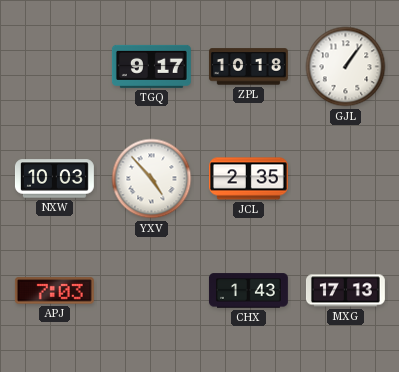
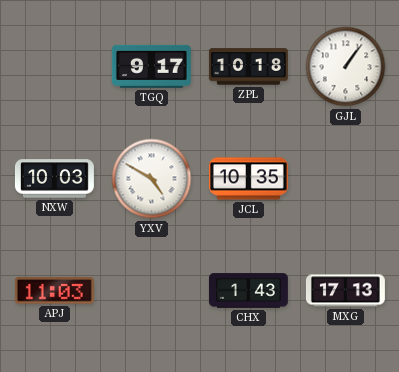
YXV: 4:53 -> 4:50
JCL: 2:35 -> 10:35
APJ: 7:03 -> 11:03
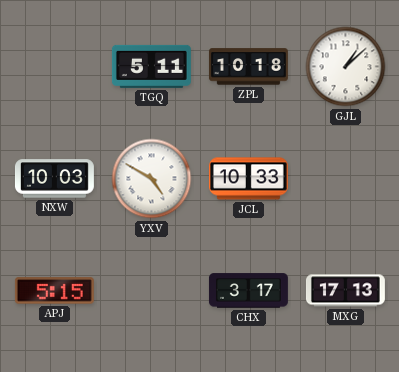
TGQ: 9:17 -> 5:11
GJL: 1:06 -> 1:08
JCL: 10:35 -> 10:33
APJ: 11:03 -> 5:15
CHX: 1:43 -> 3:17
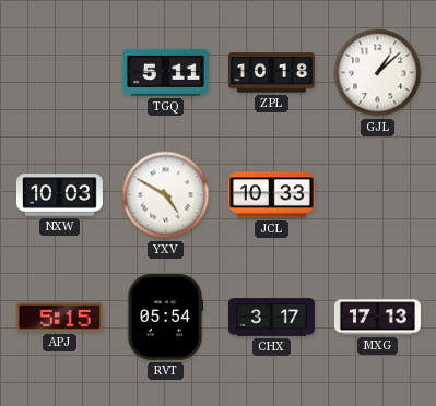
RVT: none -> 05:54
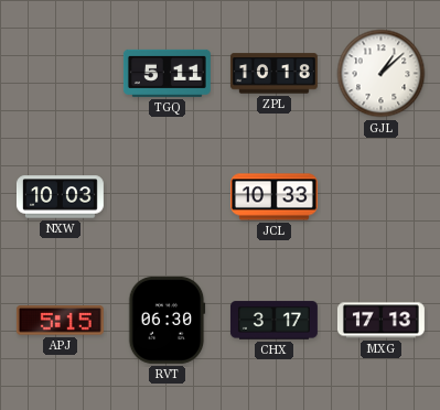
YXV: 4:50 -> none
RVT: 05:54 -> 06:30
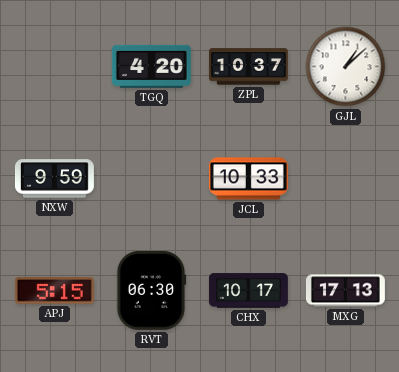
TGQ: 5:11 -> 4:20
ZPL: 10:18 -> 10:37
NXW: 10:03 -> 9:59
CHX: 3:17 -> 10:17
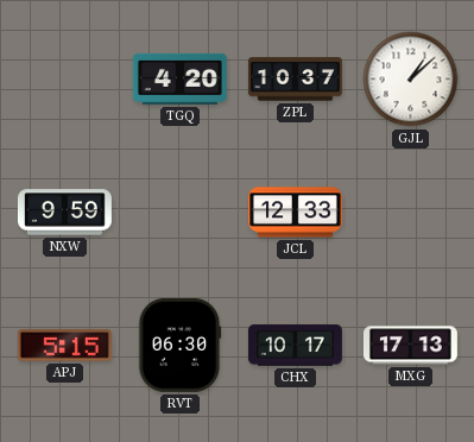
JCL: 10:33 -> 12:33
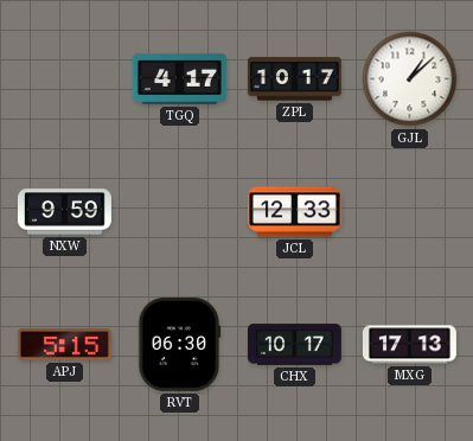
TGQ: 4:20 -> 4:17
ZPL: 10:37 -> 10:17
